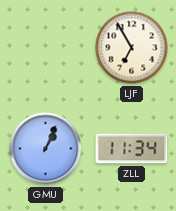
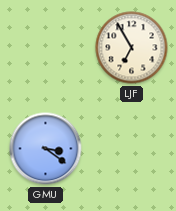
GMU: 1:04 -> 3:21
ZLL: 11:34 -> none
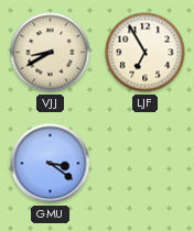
VJJ: none -> 8:40
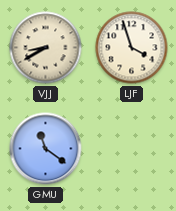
LJF: 6:55 -> 3:57
GMU: 3:21 -> 11:21
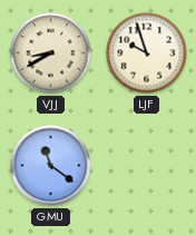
LJF: 3:57 -> 9:57
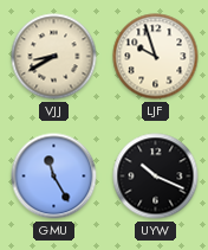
GMU: 11:21 -> 11:25
UYW: none -> 10:19
